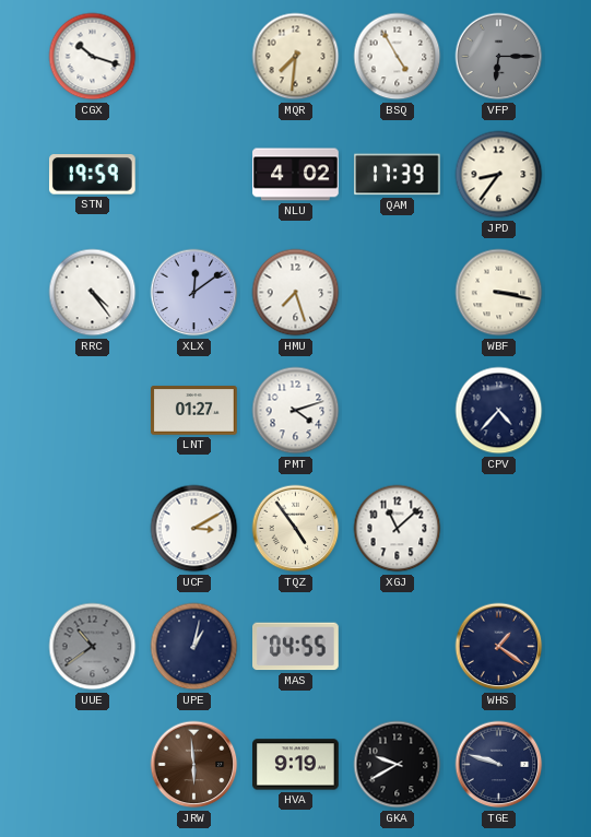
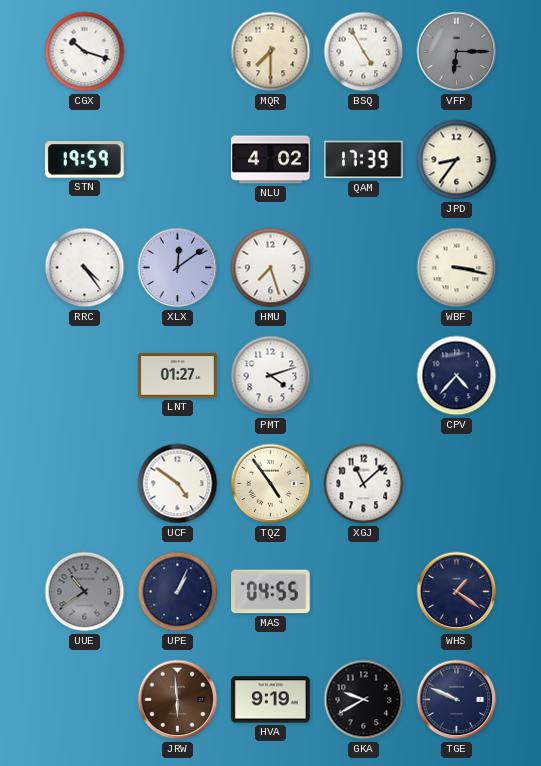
MQR: 7:31 -> 7:30
UCF: 3:10 -> 4:51
UPE: 1:02 -> 1:04
TGE: 9:48 -> 9:49
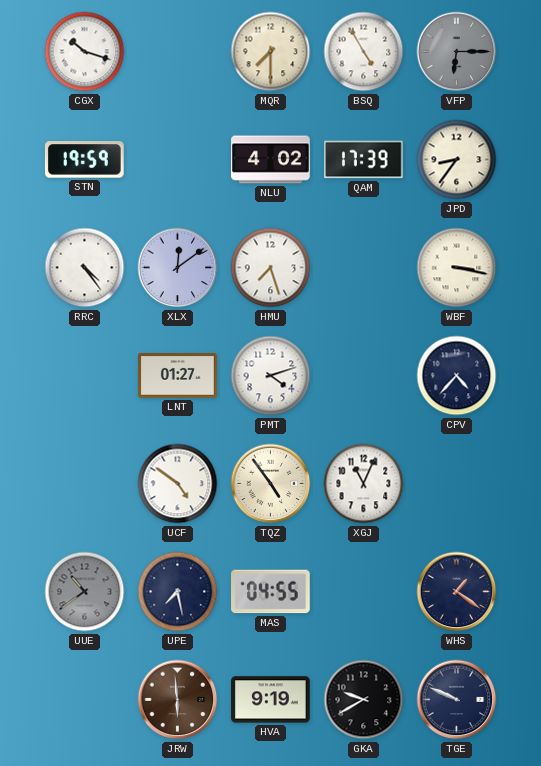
XGJ: 11:08 -> 11:04
UPE: 1:04 -> 7:28
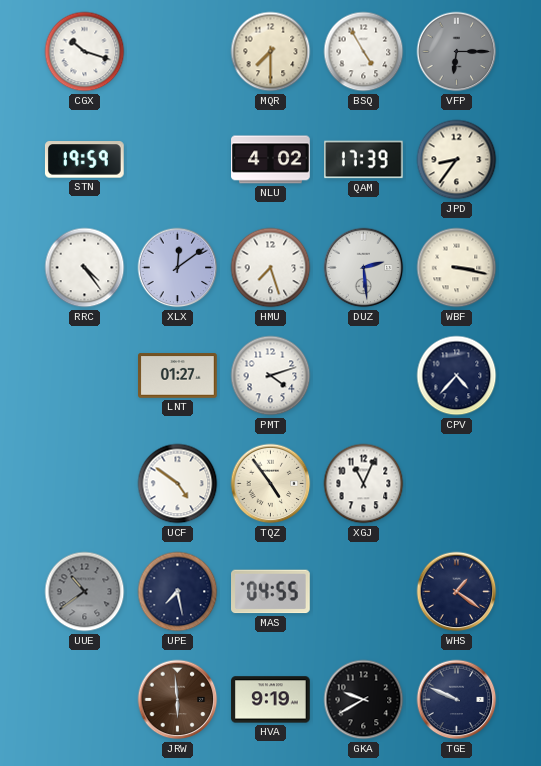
DUZ: none -> 2:29
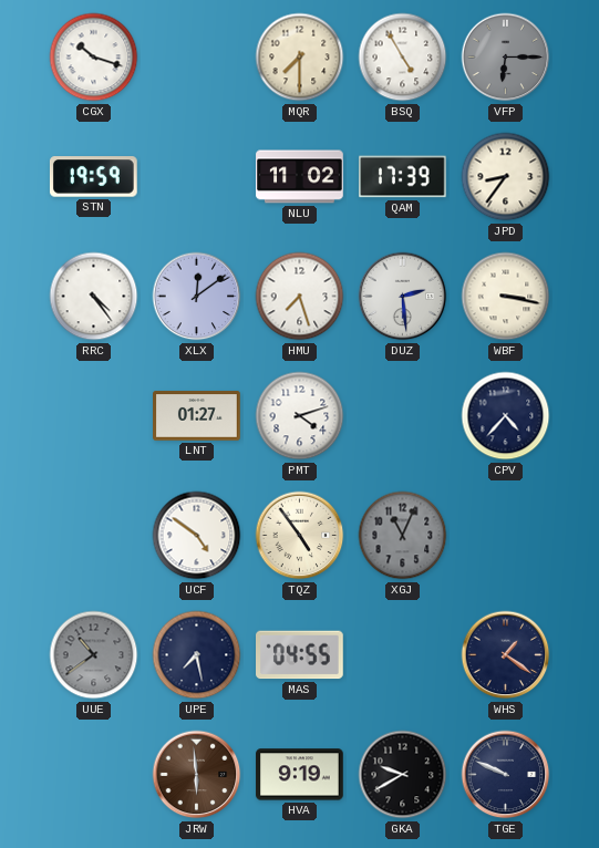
NLU: 4:02 -> 11:02
XGJ dial: white -> grey
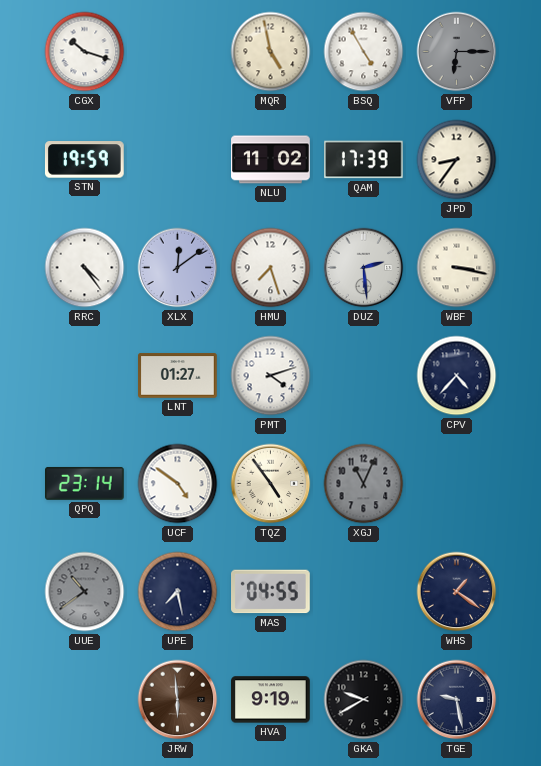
MQR: 7:30 -> 4:58
QPQ: none -> 23:14
TGE: 9:49 -> 9:28
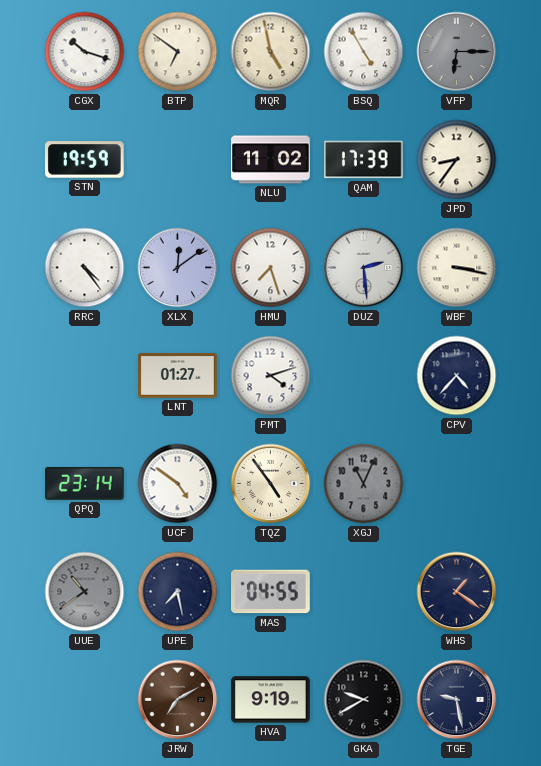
BTP: none -> 6:51
JRW: 5:59 -> 7:10
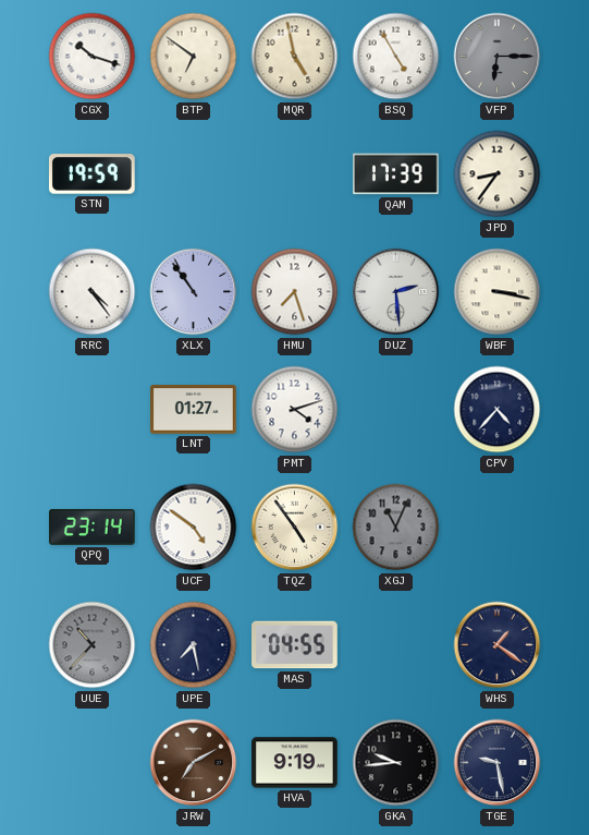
NLU: 11:02 -> none
XLX: 12:09 -> 10:54
UUE: 10:39 -> 10:37
GKA: 9:40 -> 9:44
